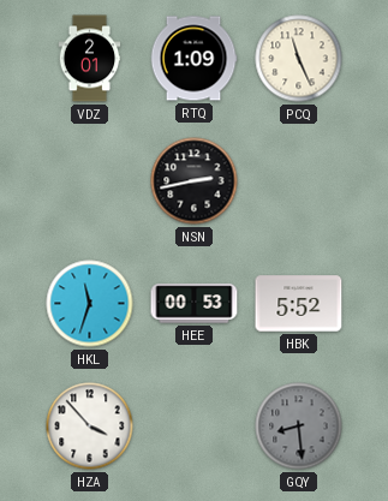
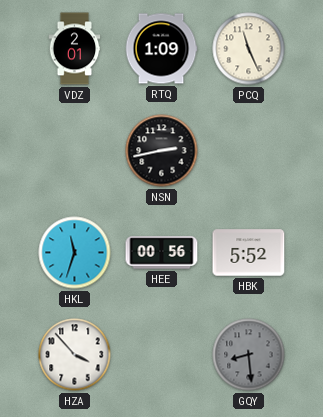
HEE: 00:53 -> 00:56
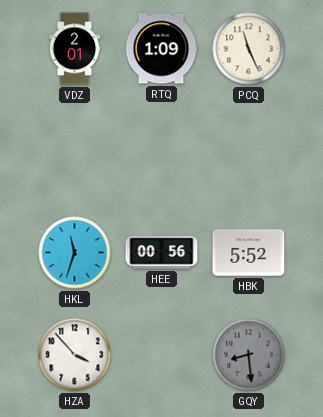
NSN: 2:43 -> none
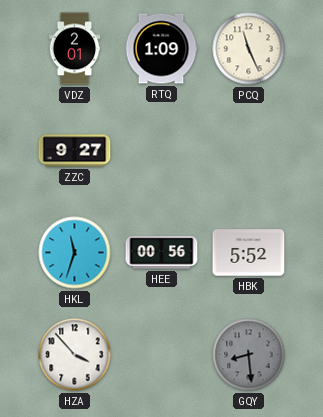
ZZC: none -> 9:27
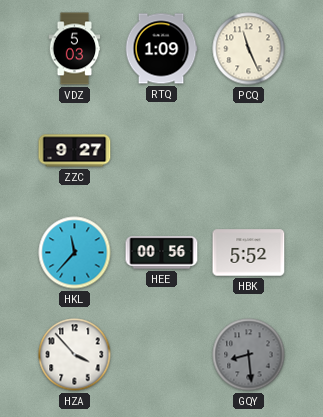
VDZ: 2:01 -> 5:03
HKL: 11:33 -> 11:37
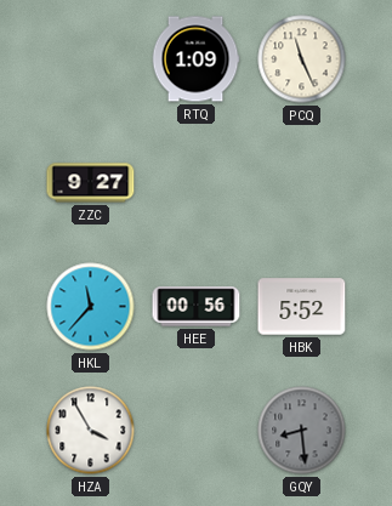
VDZ: 5:03 -> none
HZA: 3:53 -> 3:55
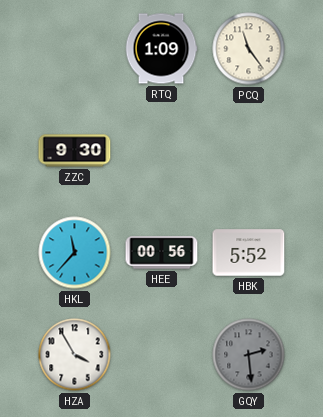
PCQ: 11:26 -> 11:24
ZZC: 9:27 -> 9:30
GQY: 8:29 -> 2:29
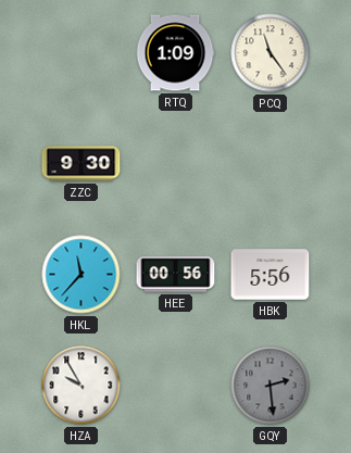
HBK: 5:52 -> 5:56
HZA: 3:55 -> 9:55
